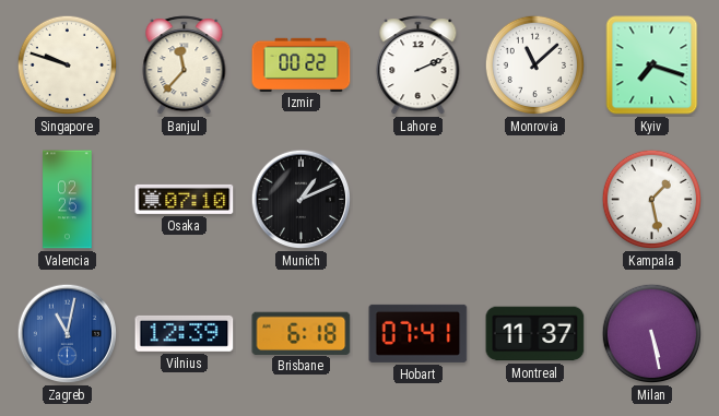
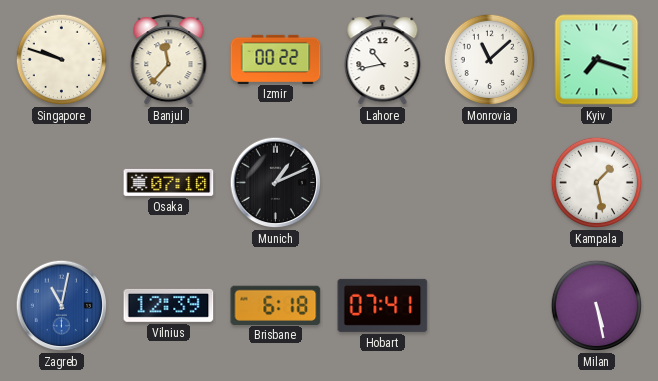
Lahore: 2:11 -> 10:43
Valencia: 02:25 -> none
Montreal: 11:37 -> none
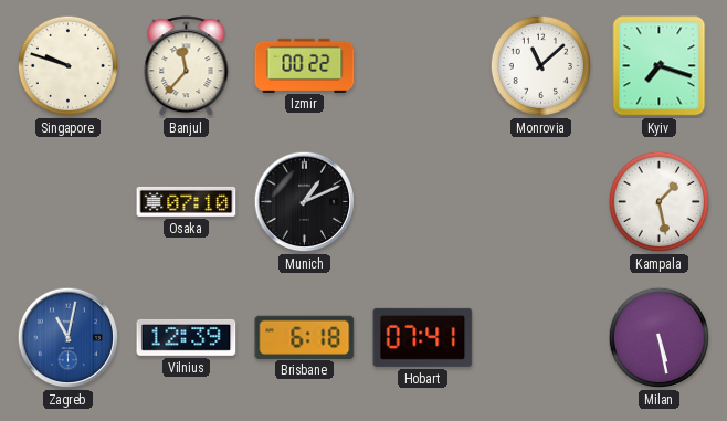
Lahore: 10:43 -> none
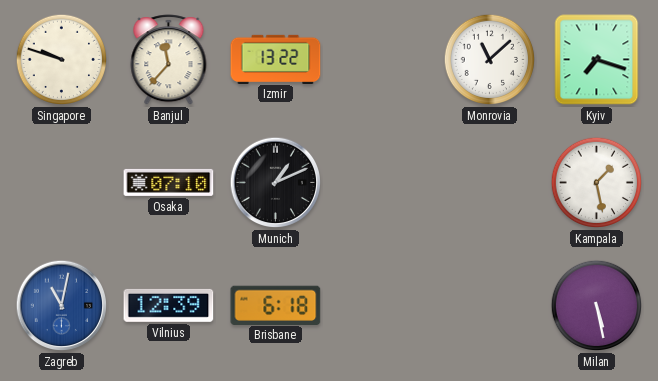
Izmir: 00:22 -> 13:22
Hobart: 07:41 -> none
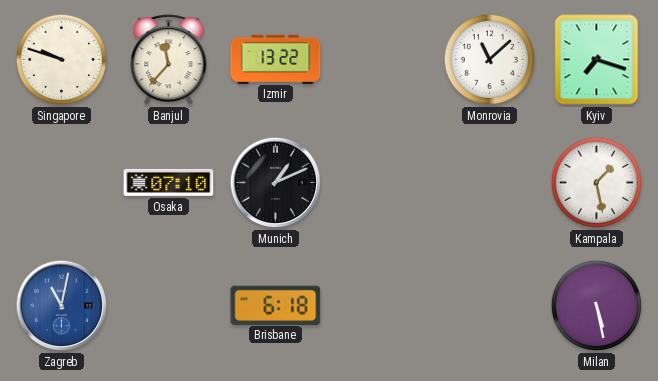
Vilnius: 12:39 -> none
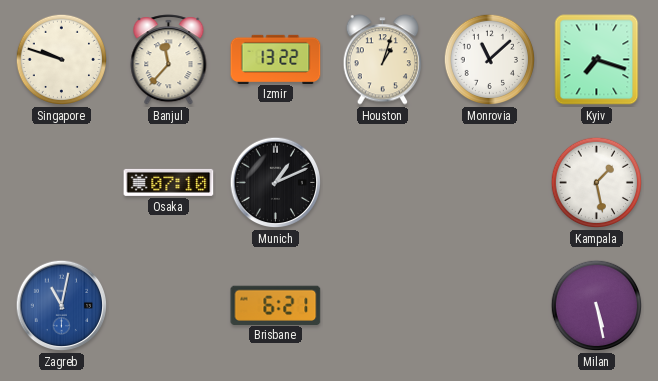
Houston: none -> 1:03
Brisbane: 6:18 -> 6:21
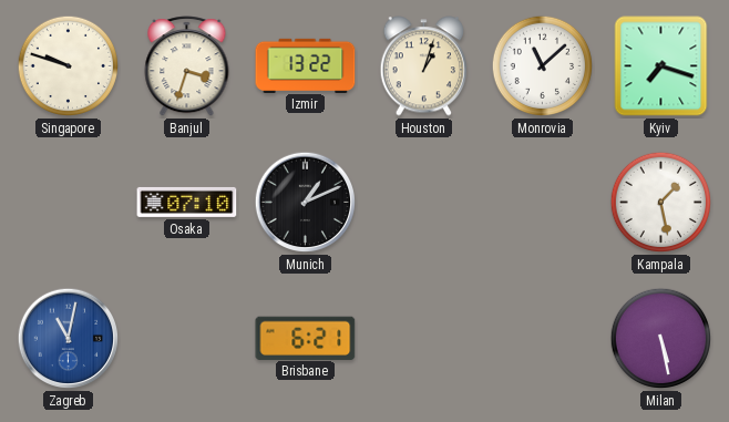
Banjul: 11:37 -> 3:33
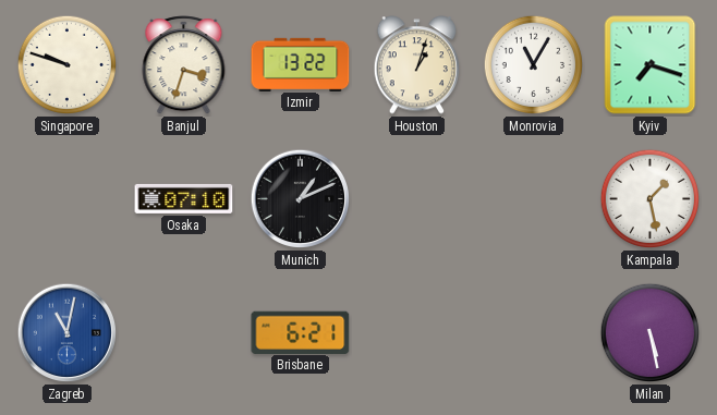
Monrovia: 11:08 -> 11:05
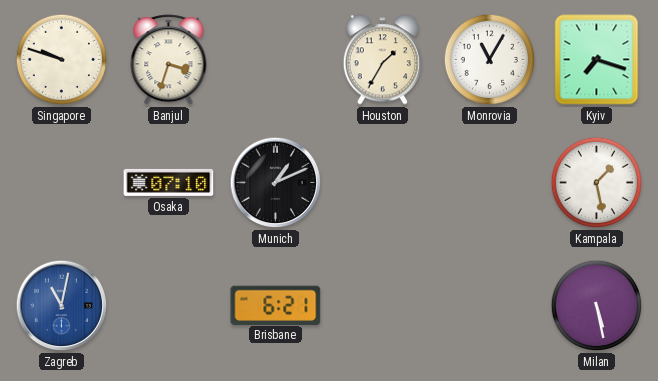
Izmir: 13:22 -> none
Houston: 1:03 -> 1:35
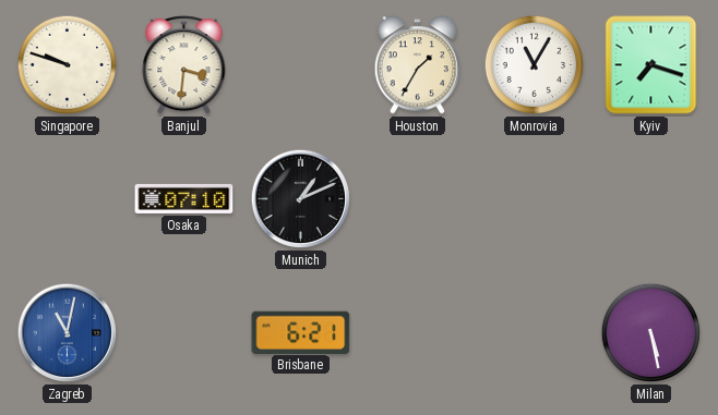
Banjul: 3:33 -> 3:31
Kampala: 1:28 -> none
